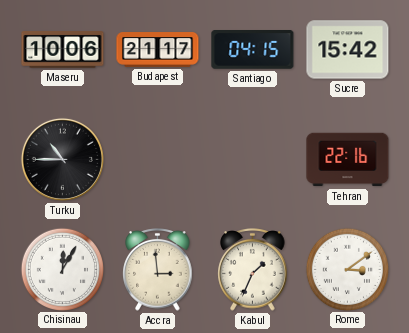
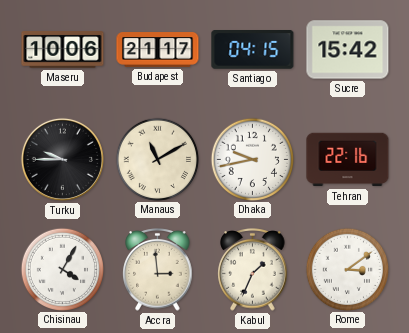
Turku: 10:45 -> 9:45
Manaus: none -> 11:10
Dhaka: none -> 9:43
Chisinau: 12:05 -> 4:05
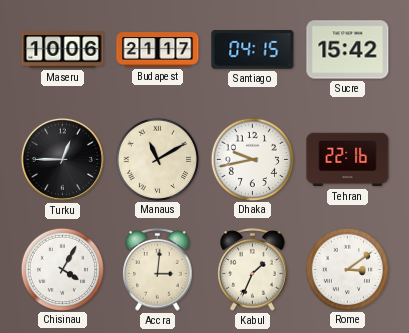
Turku: 9:45 -> 12:45
Accra: 2:59 -> 3:01
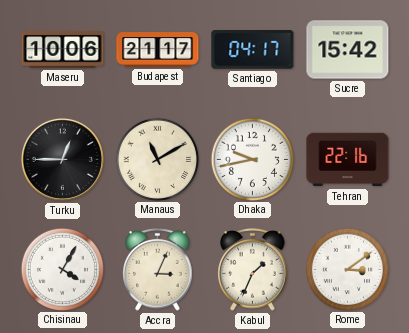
Santiago: 04:15 -> 04:17
Accra: 3:01 -> 3:04
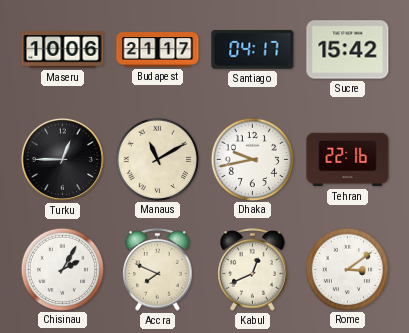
Chisinau: 4:05 -> 2:05
Accra: 3:04 -> 7:49
Kabul: 1:34 -> 12:41
